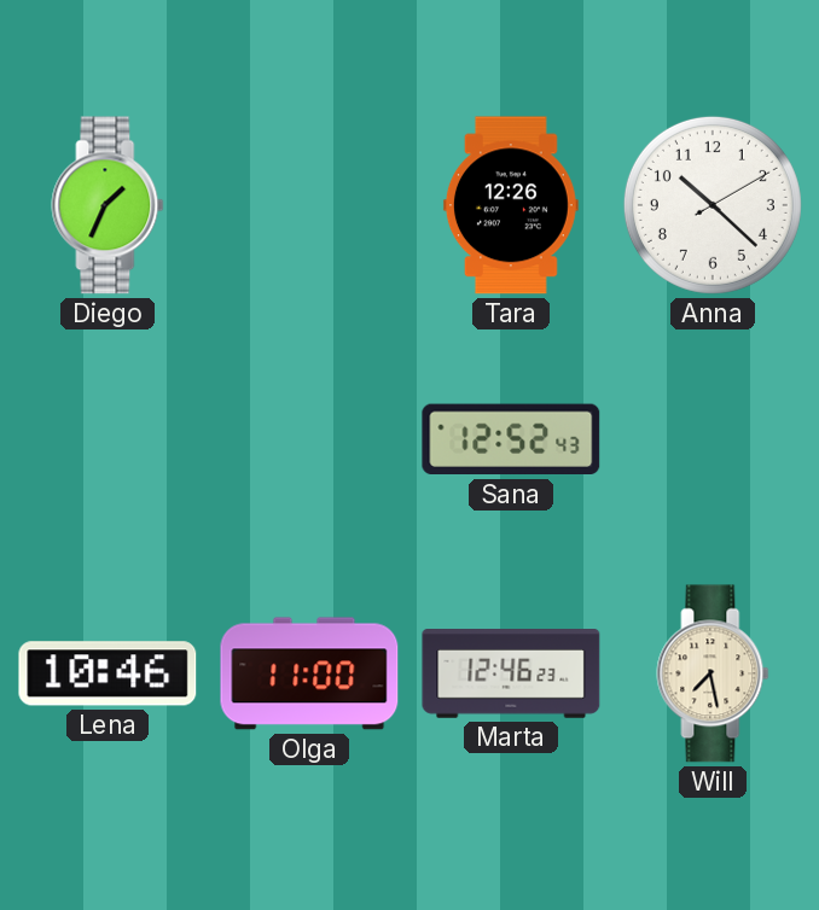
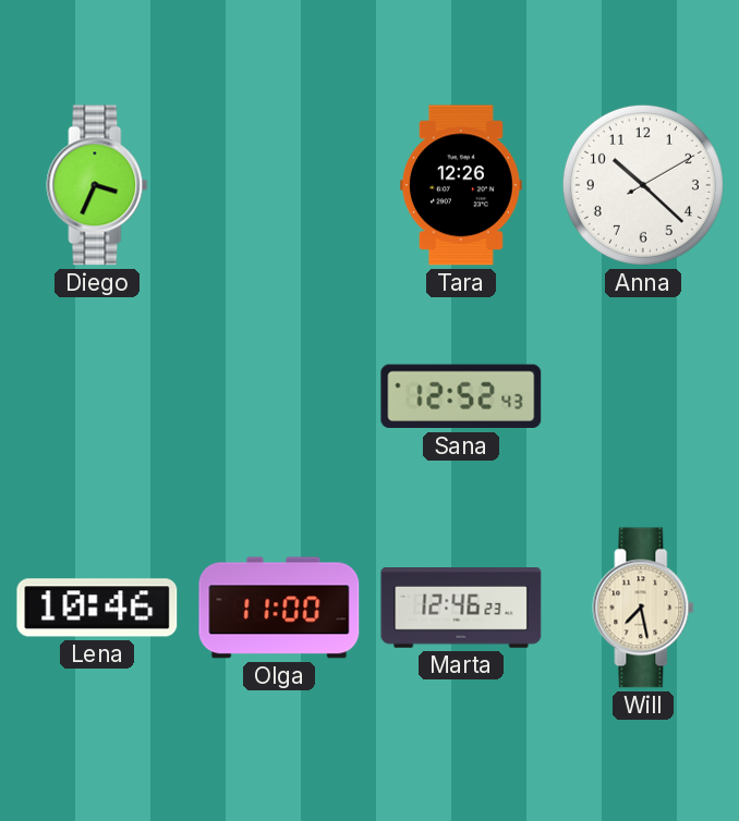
Diego: 1:34 -> 3:34
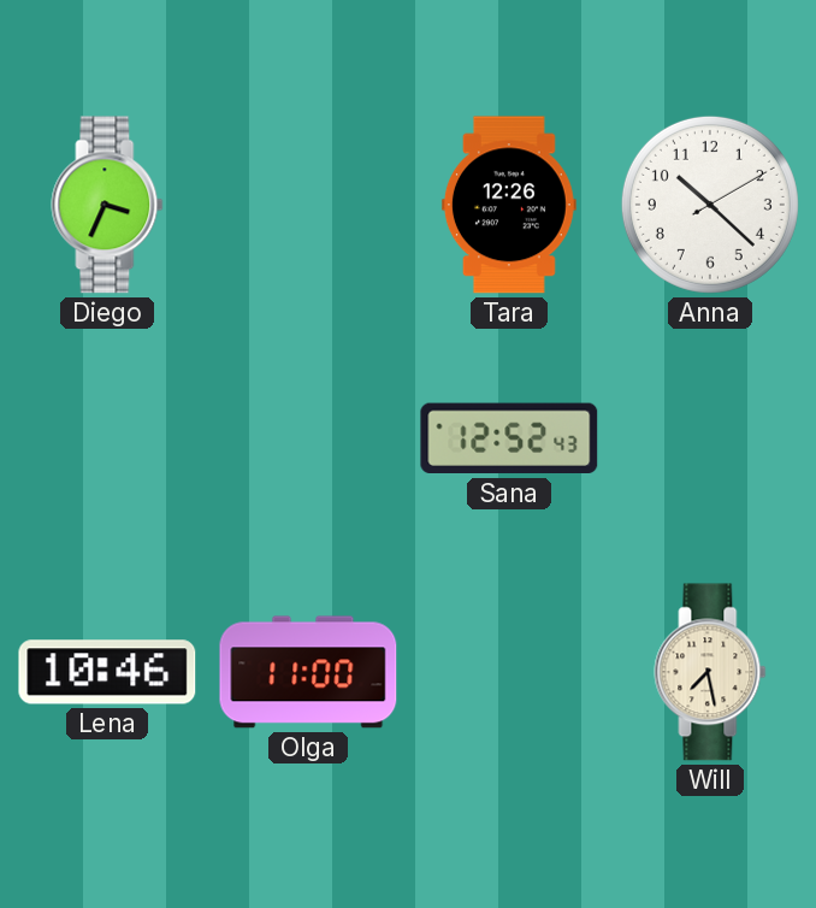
Marta: 12:46 -> none
